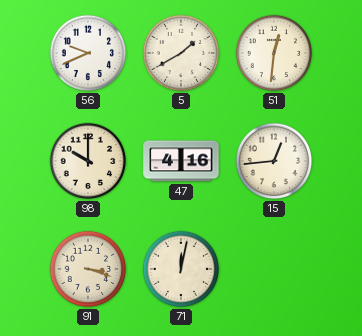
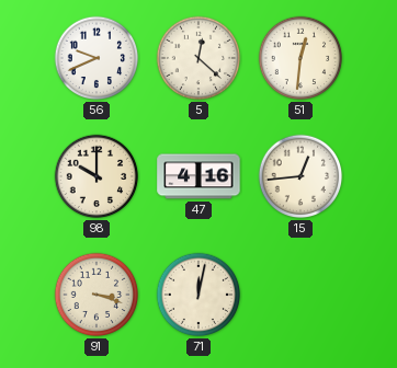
5: 1:40 -> 12:22
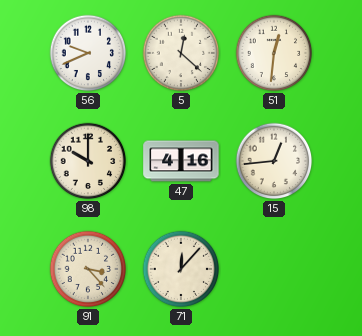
91: 3:18 -> 3:23
71: 12:02 -> 12:07
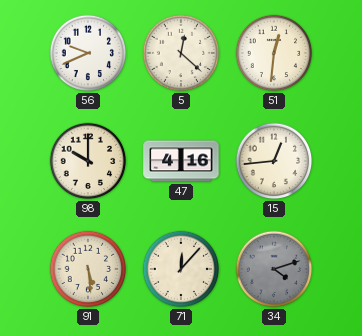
91: 3:23 -> 5:29
34: none -> 4:12
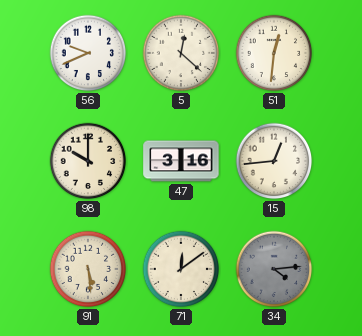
47: 4:16 -> 3:16
71: 12:07 -> 12:09
34: 4:12 -> 4:14
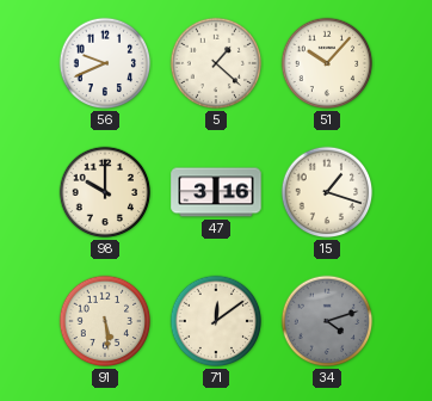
5: 12:22 -> 1:22
51: 12:31 -> 10:07
15: 12:44 -> 1:18
34: 4:14 -> 4:12
